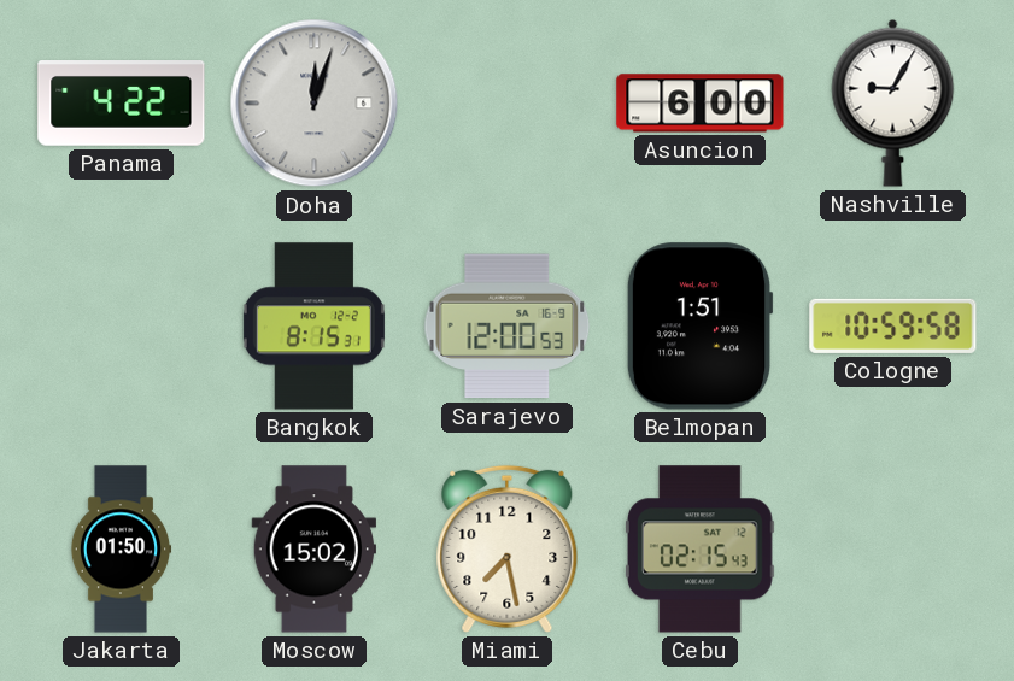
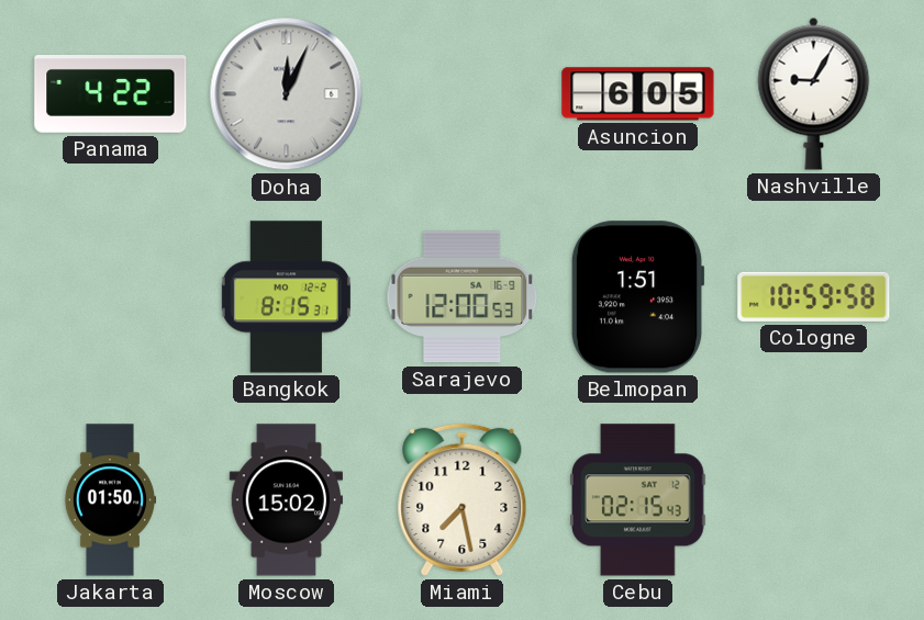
Doha: 12:03 -> 12:04
Asuncion: 6:00 -> 6:05
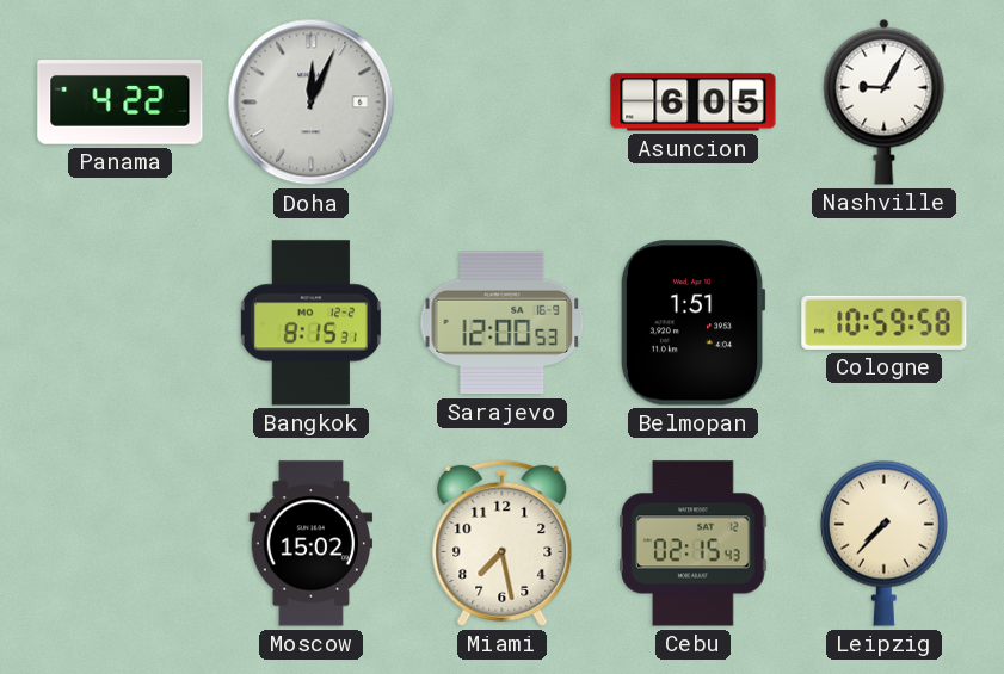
Jakarta: 01:50 -> none
Leipzig: none -> 7:37
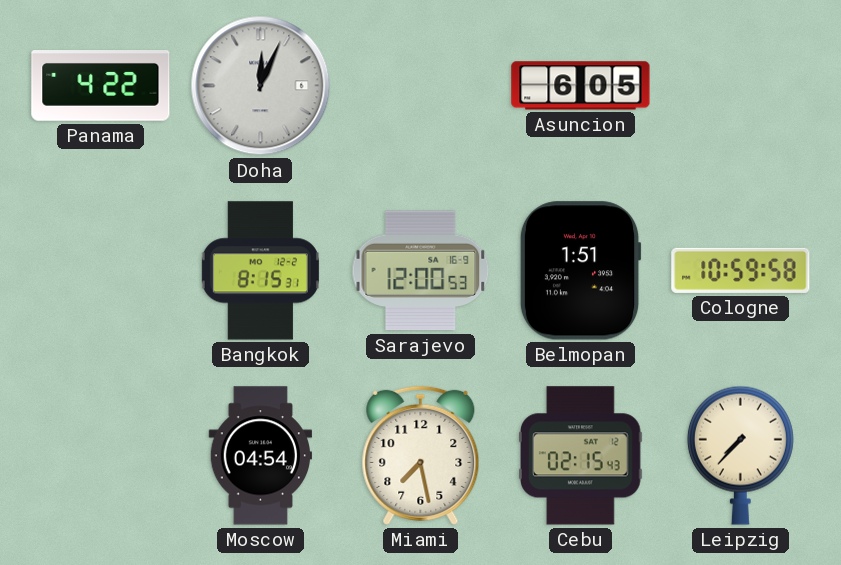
Nashville: 9:05 -> none
Moscow: 15:02 -> 04:54
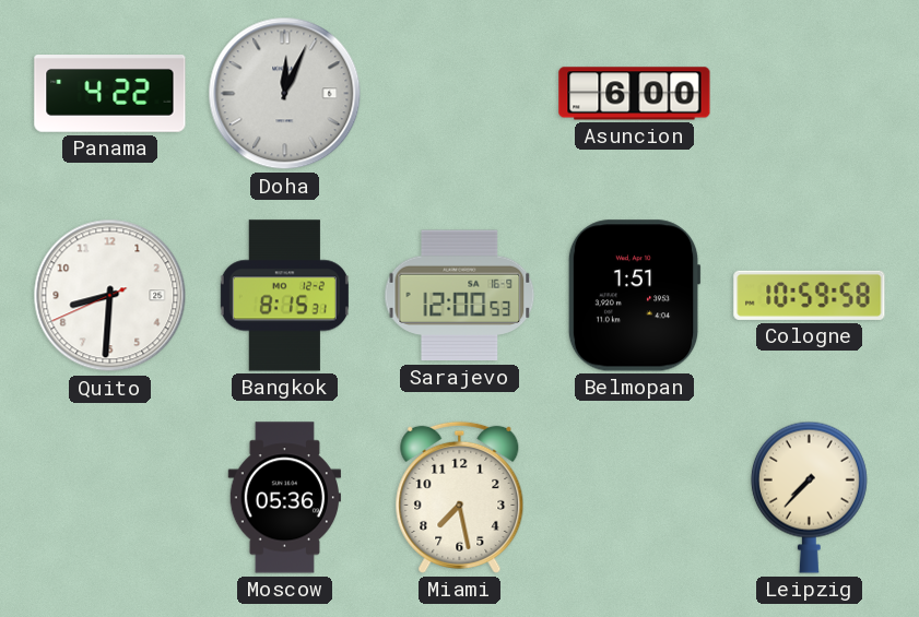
Asuncion: 6:05 -> 6:00
Quito: none -> 8:30
Moscow: 04:54 -> 05:36
Cebu: 02:15 -> none
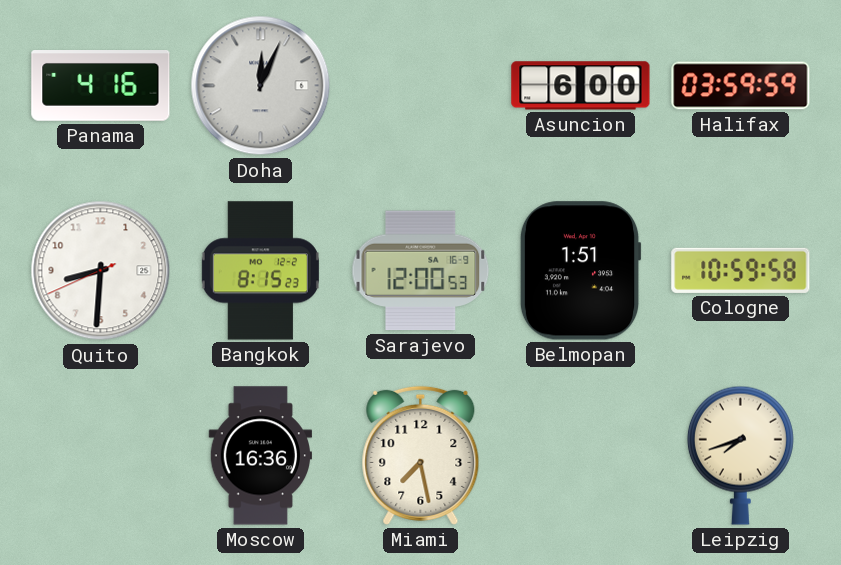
Panama: 4:22 -> 4:16
Halifax: none -> 03:59
Bangkok: 8:15:31 -> 8:15:23
Moscow: 05:36 -> 16:36
Leipzig: 7:37 -> 7:42
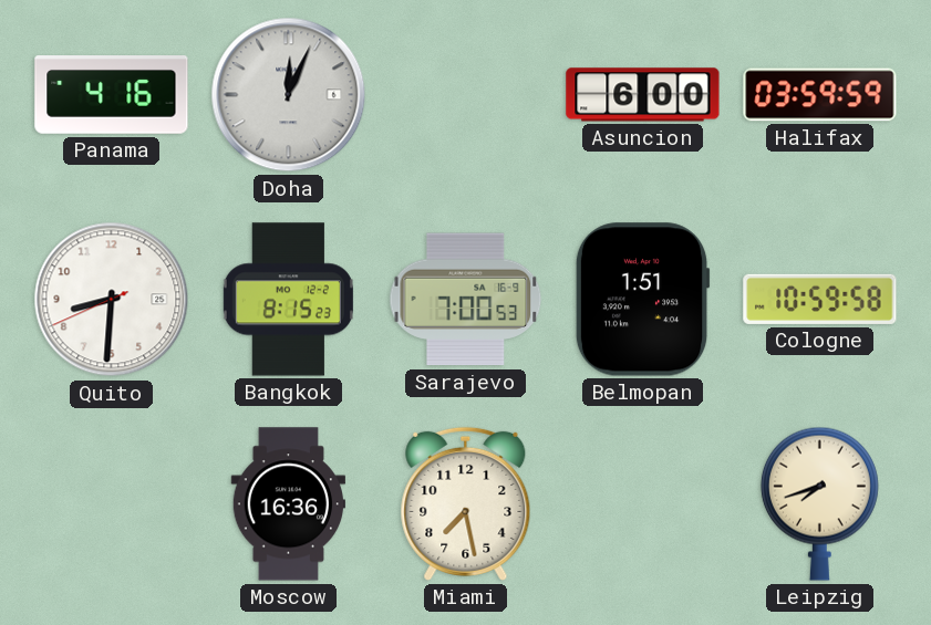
Sarajevo: 12:00 -> 7:00
